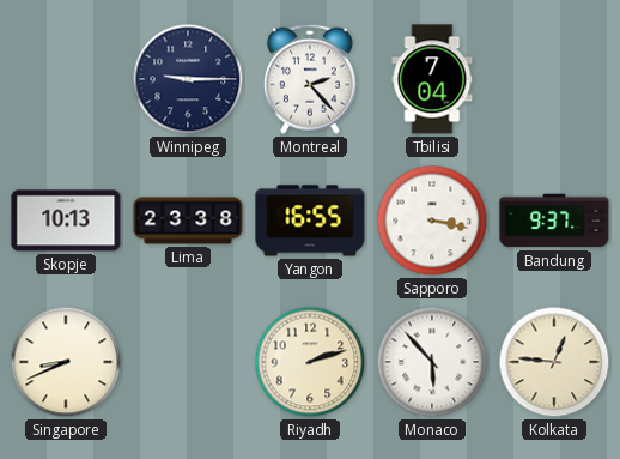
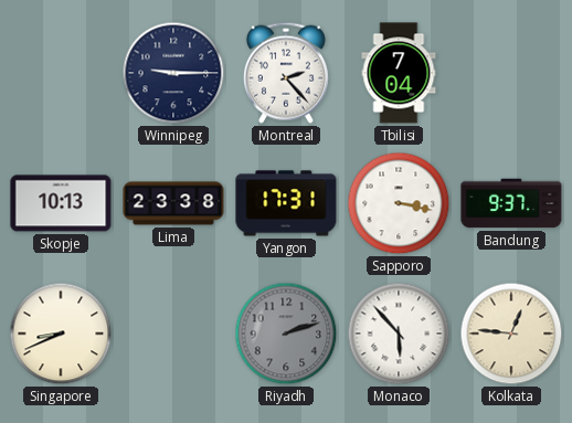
Yangon: 16:55 -> 17:31
Riyadh dial: cream -> grey
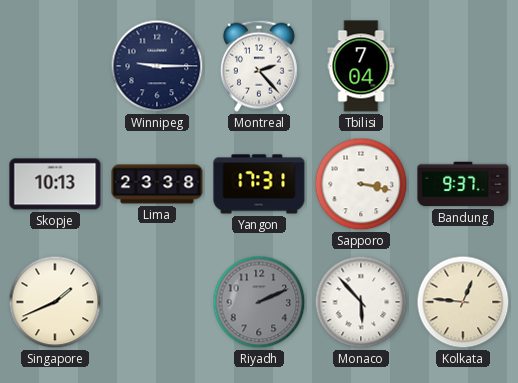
Singapore: 8:41 -> 1:41
Riyadh: 2:12 -> 2:11
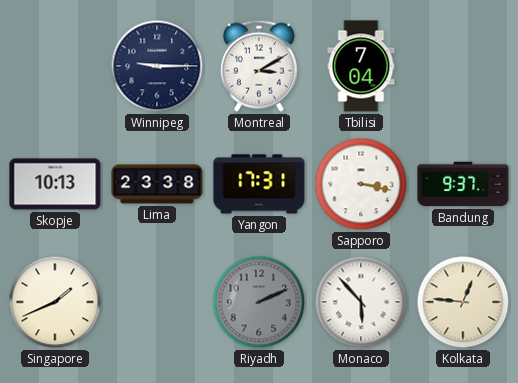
Montreal: 2:23 -> 3:10
